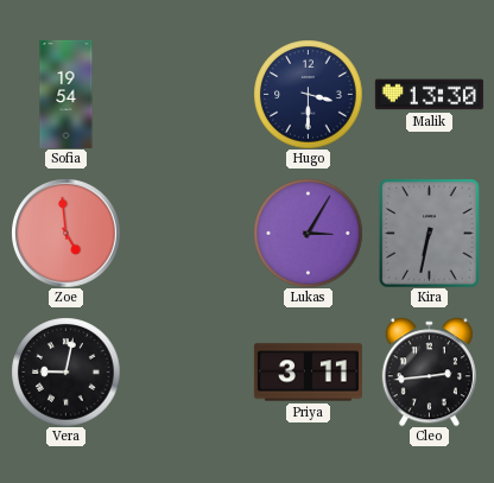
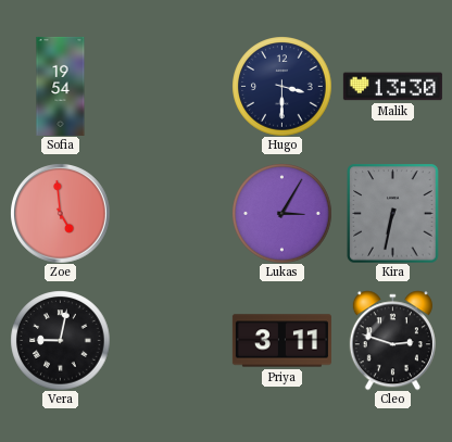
Cleo: 2:44 -> 2:48
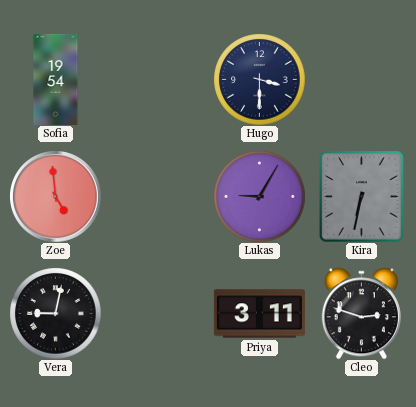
Malik: 13:30 -> none
Lukas: 3:05 -> 9:05
